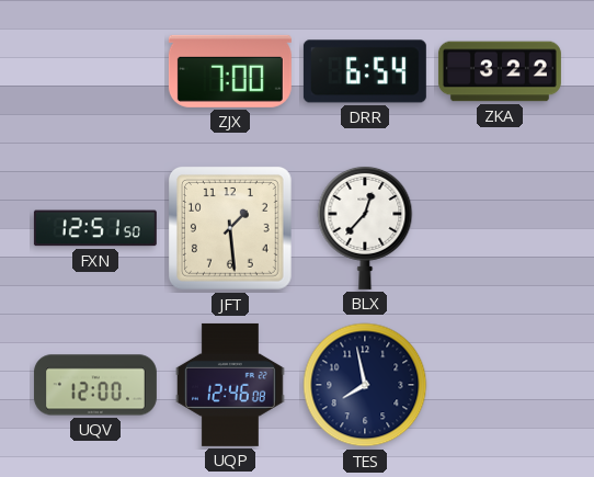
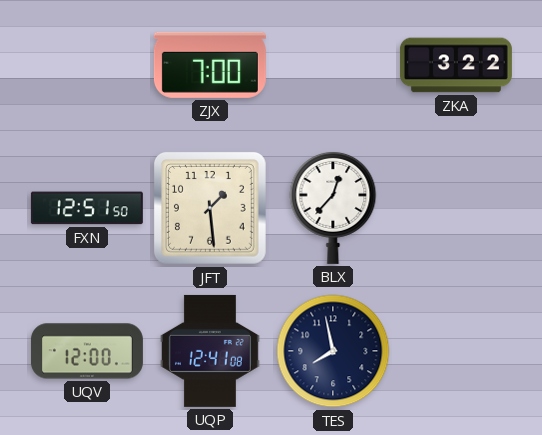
DRR: 6:54 -> none
UQP: 12:46 -> 12:41
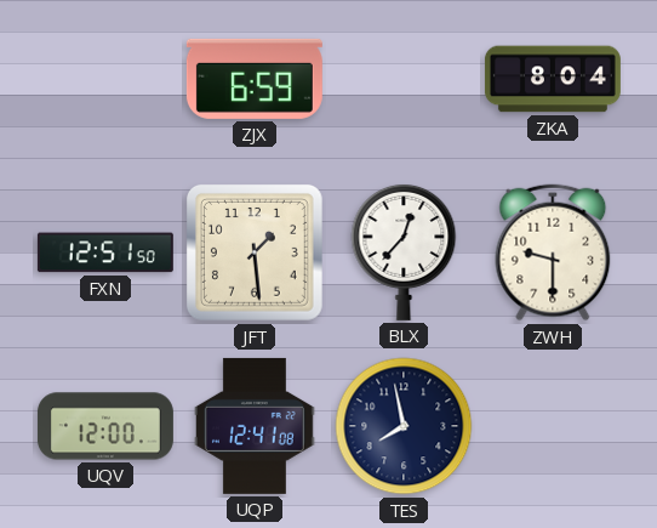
ZJX: 7:00 -> 6:59
ZKA: 3:22 -> 8:04
ZWH: none -> 9:30
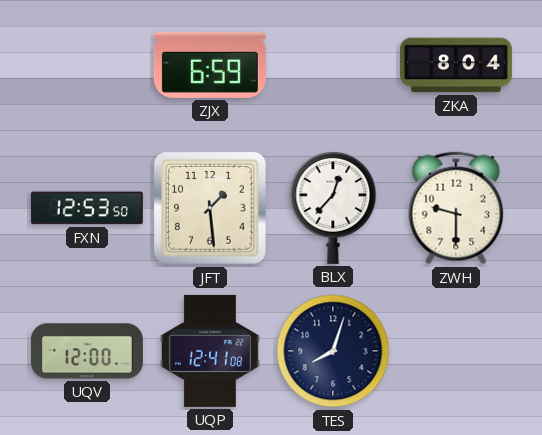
FXN: 12:51 -> 12:53
TES: 7:58 -> 8:03
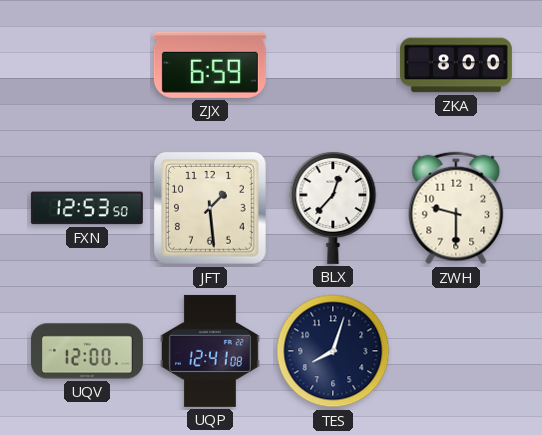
ZKA: 8:04 -> 8:00
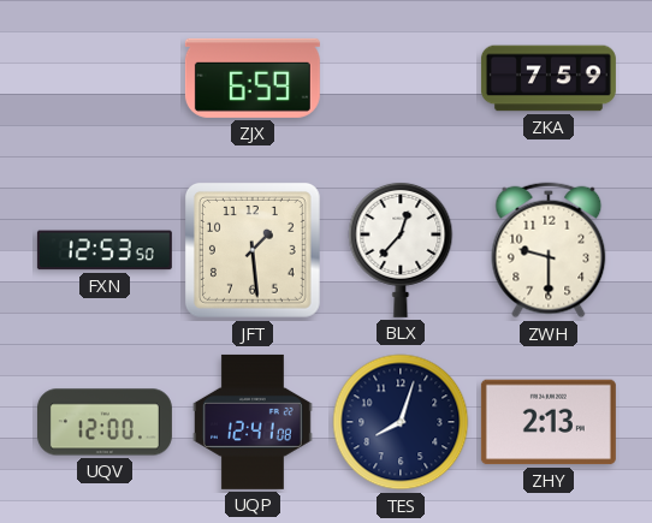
ZKA: 8:00 -> 7:59
ZHY: none -> 2:13
